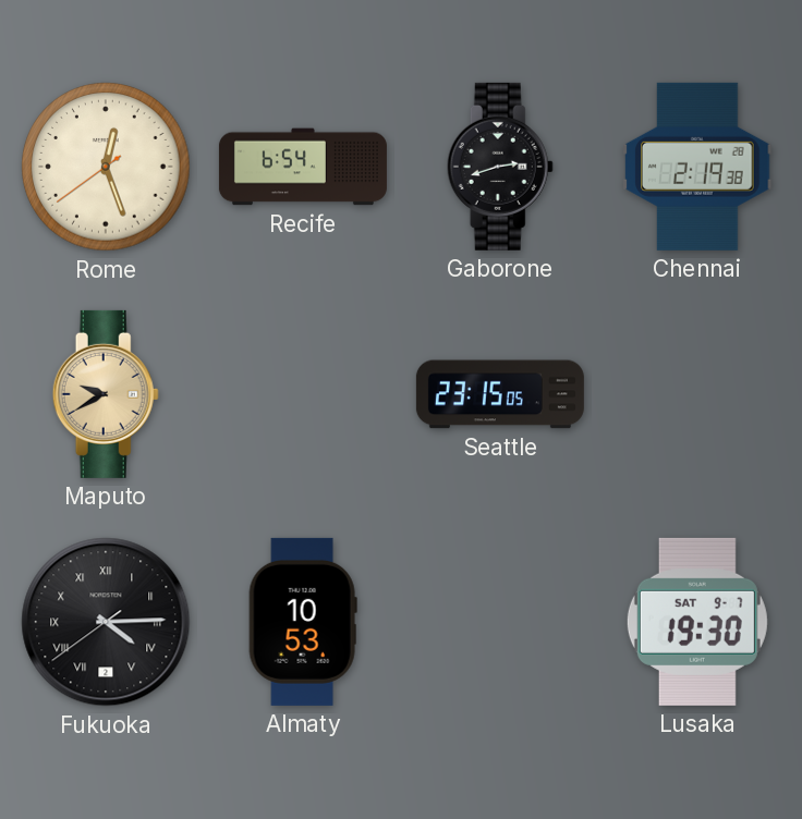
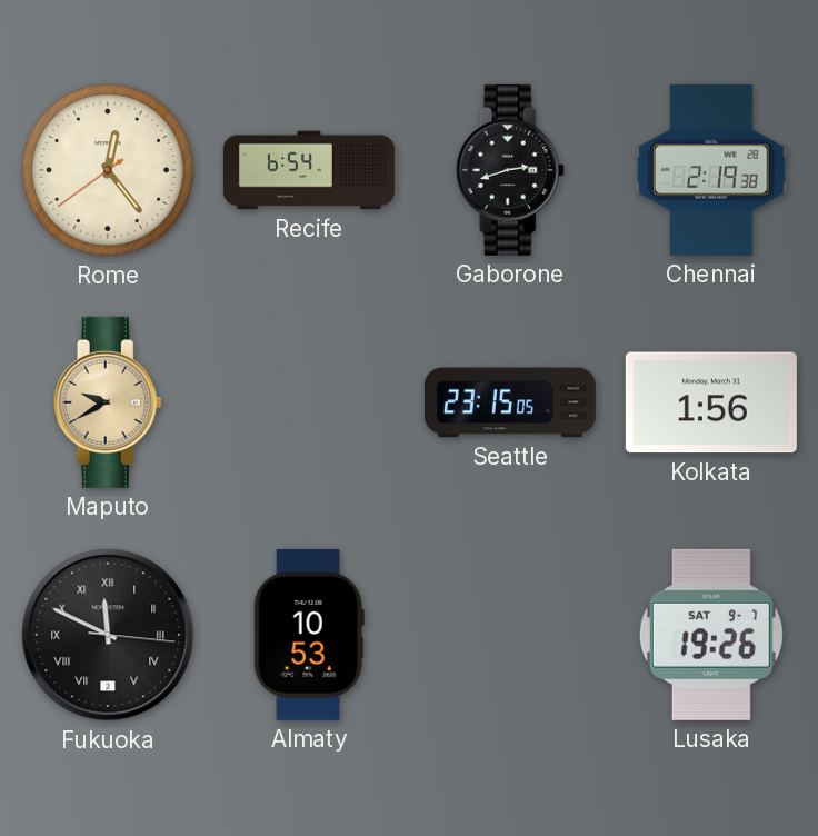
Rome: 12:26 -> 12:23
Kolkata: none -> 1:56
Fukuoka: 4:14 -> 11:49
Lusaka: 19:30 -> 19:26
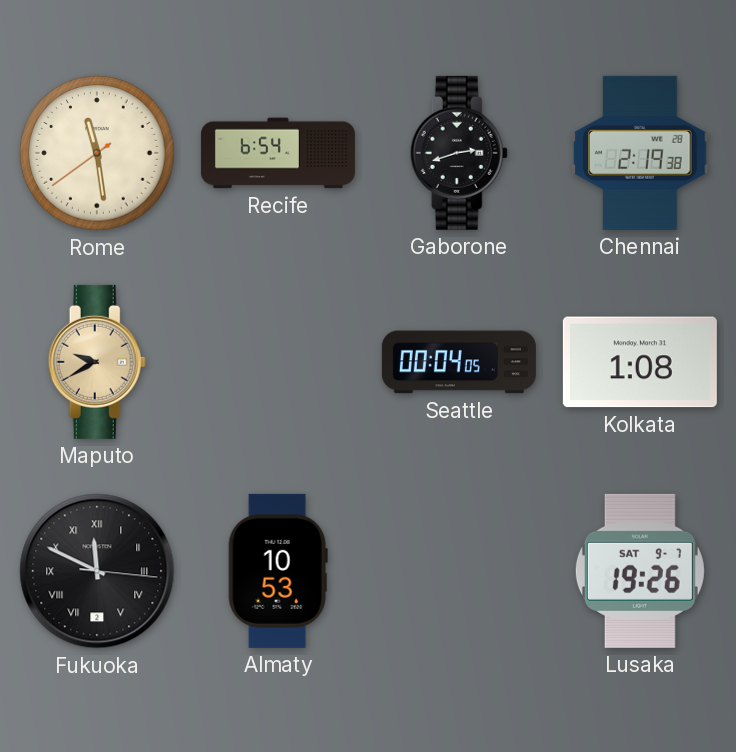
Rome: 12:23 -> 11:28
Seattle: 23:15 -> 00:04
Kolkata: 1:56 -> 1:08
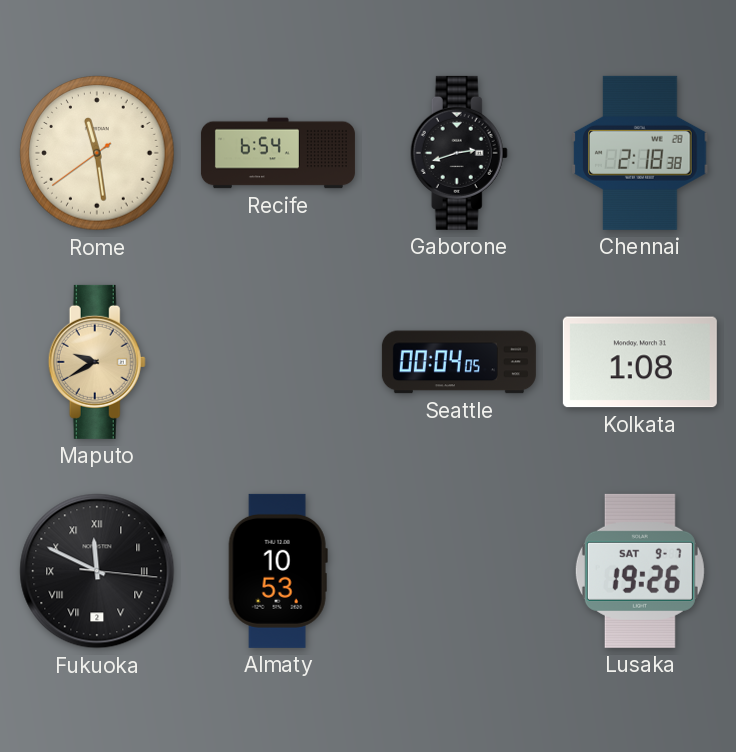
Chennai: 2:19 -> 2:18
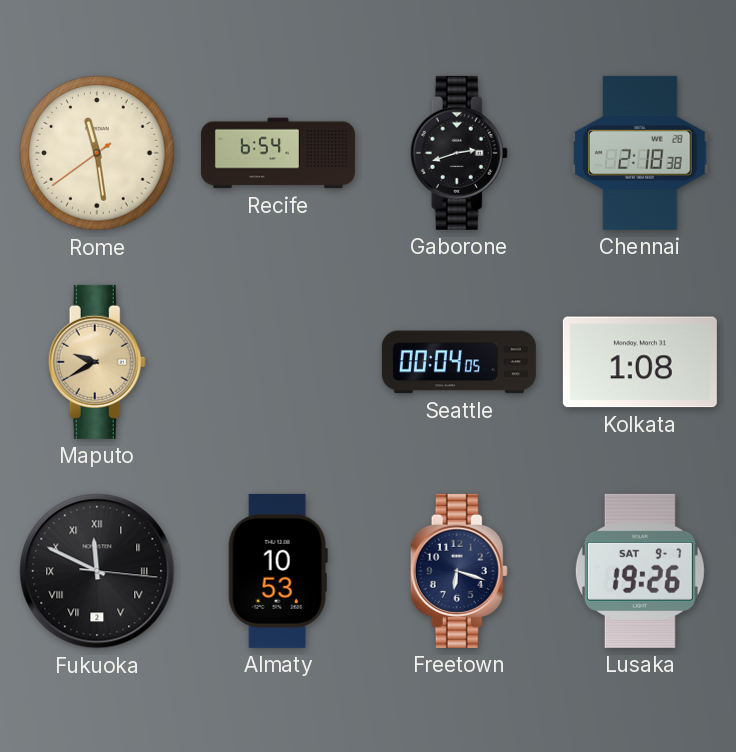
Freetown: none -> 6:18
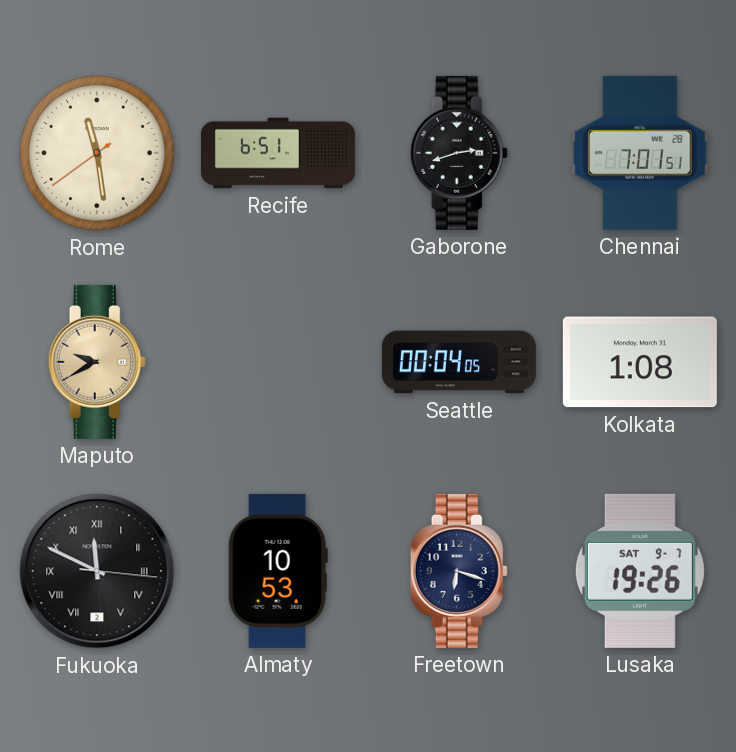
Recife: 6:54 -> 6:51
Chennai: 2:18 -> 7:01
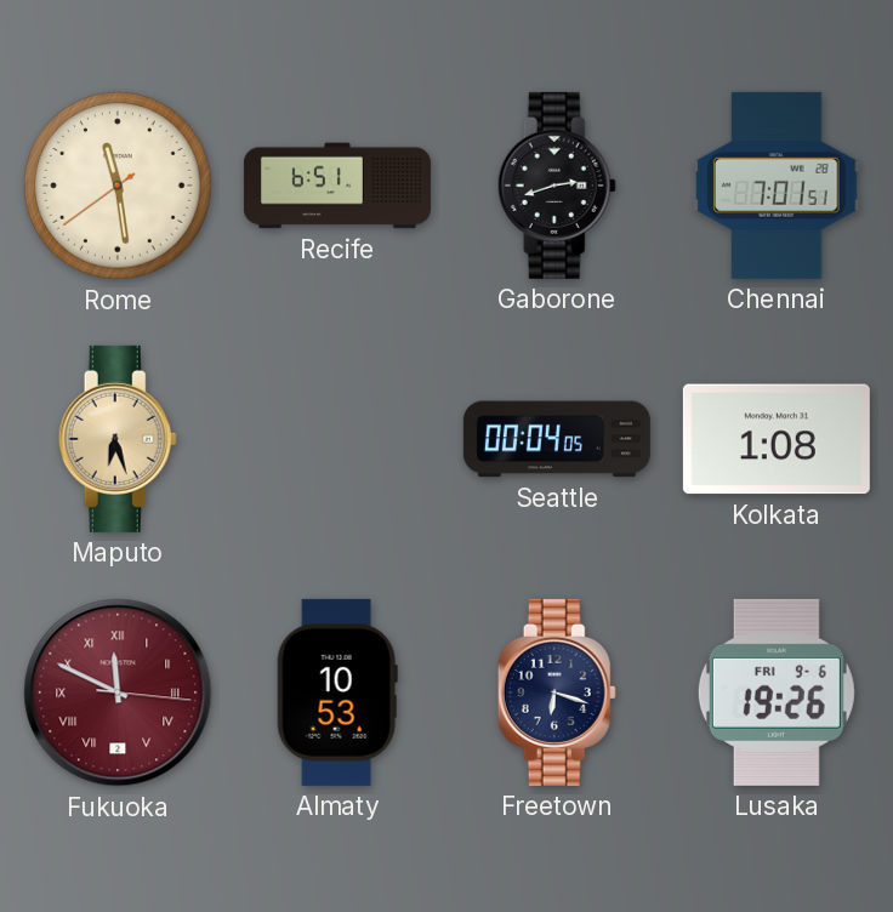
Maputo: 9:40 -> 6:27
Fukuoka dial: black -> burgundy
Lusaka date: SAT 9-7 -> FRI 9-6
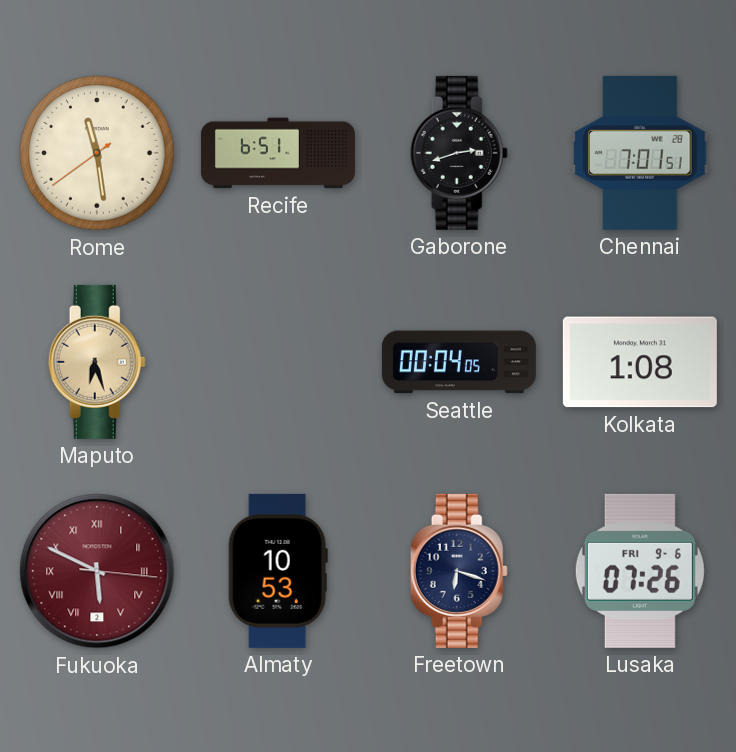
Fukuoka: 11:49 -> 5:49
Lusaka: 19:26 -> 07:26
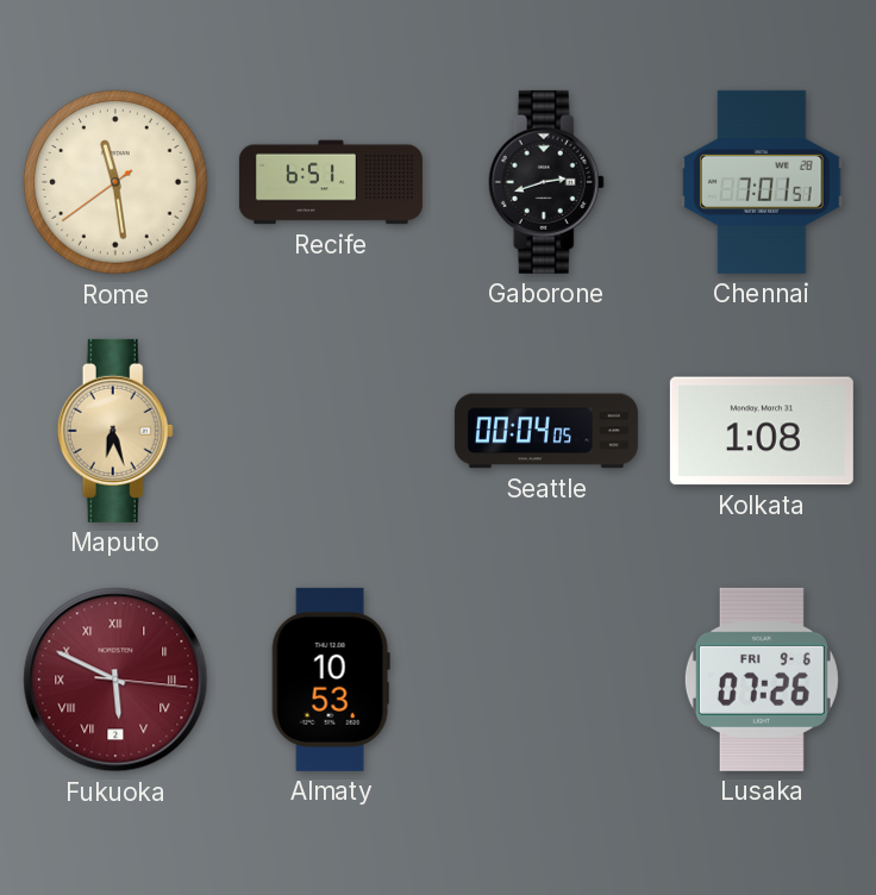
Freetown: 6:18 -> none
